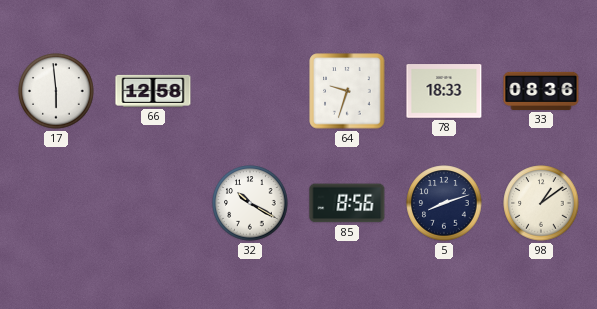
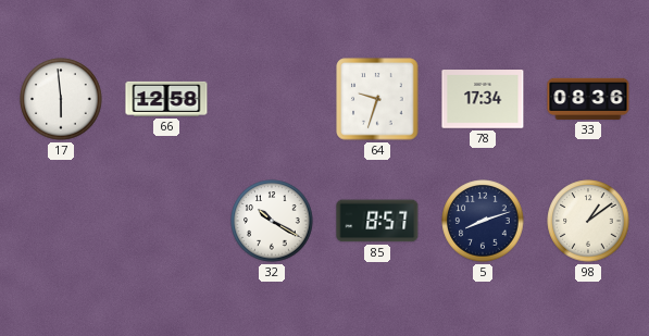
78: 18:33 -> 17:34
85: 8:56 -> 8:57
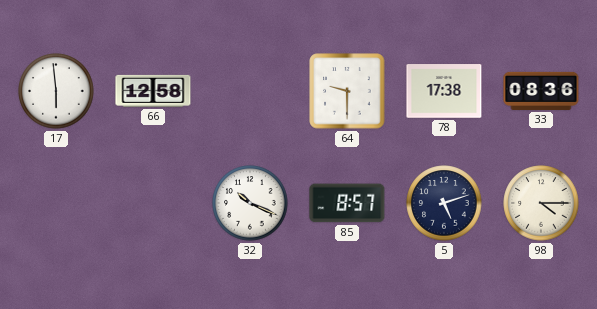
64: 9:33 -> 9:30
78: 17:34 -> 17:38
32: 10:20 -> 10:19
5: 8:12 -> 5:12
98: 1:09 -> 4:15
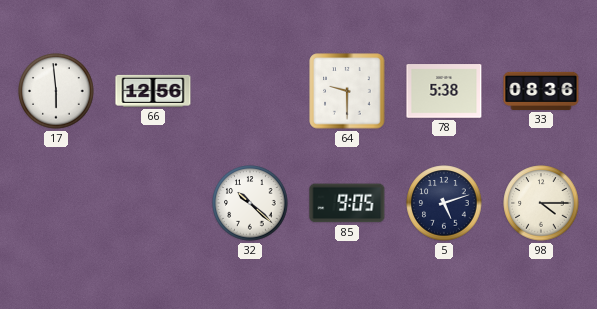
66: 12:58 -> 12:56
78: 17:38 -> 5:38
32: 10:19 -> 10:22
85: 8:57 -> 9:05
